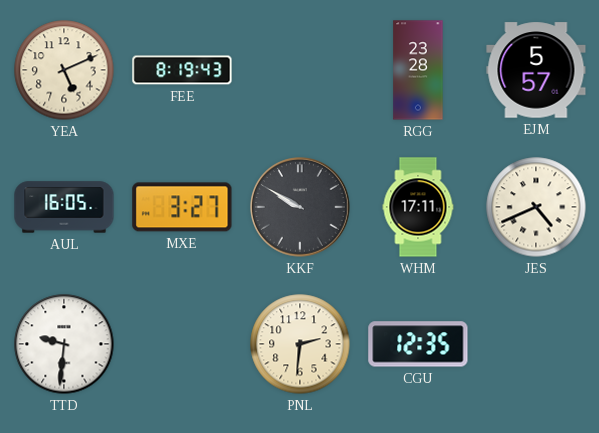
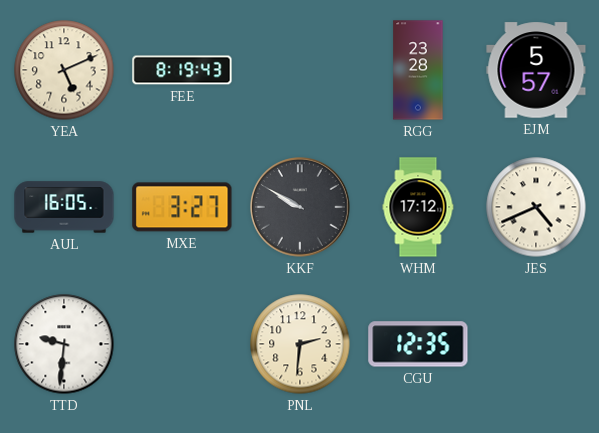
WHM: 17:11 -> 17:12
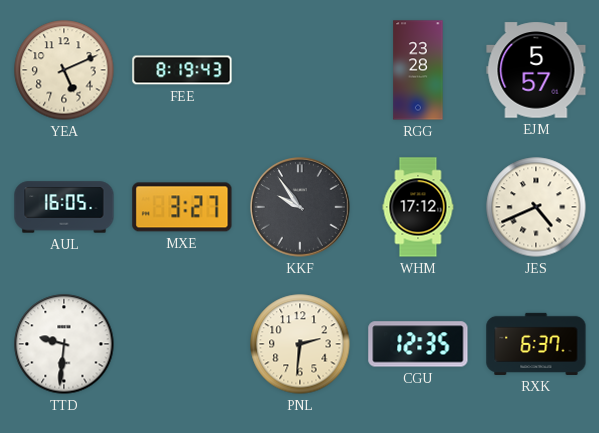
KKF: 9:50 -> 9:54
RXK: none -> 6:37
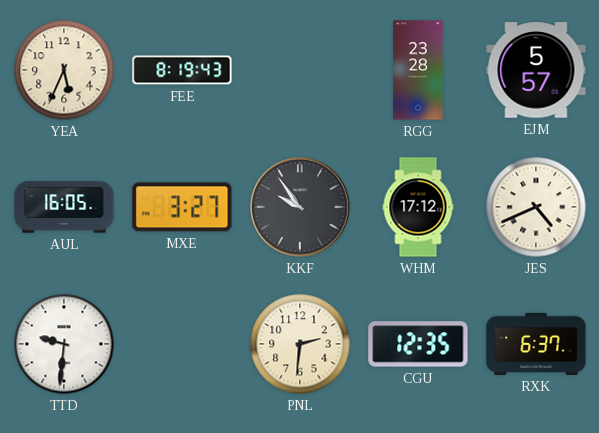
YEA: 5:11 -> 5:34
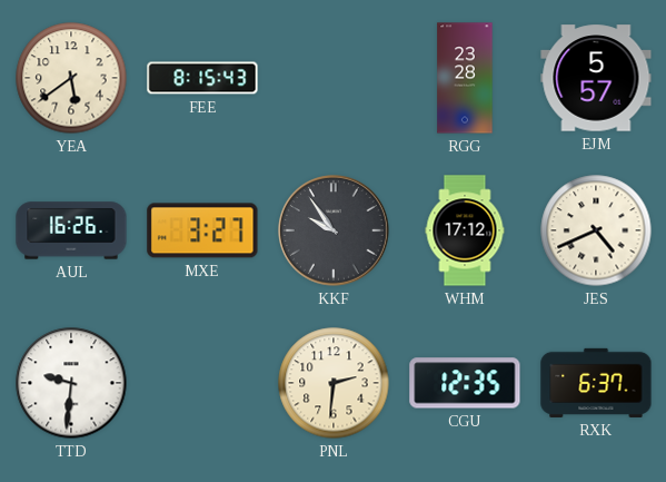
YEA: 5:34 -> 5:39
FEE: 8:19 -> 8:15
AUL: 16:05 -> 16:26
